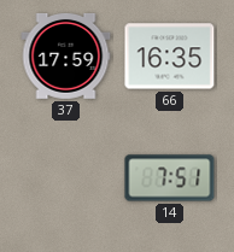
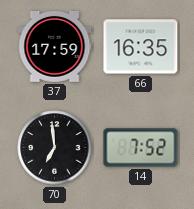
70: none -> 6:59
14: 7:51 -> 7:52
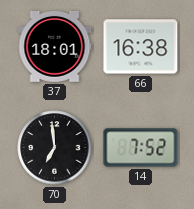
37: 17:59 -> 18:01
66: 16:35 -> 16:38
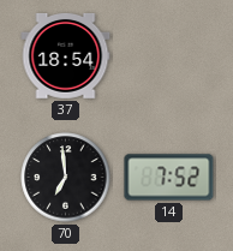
37: 18:01 -> 18:54
66: 16:38 -> none
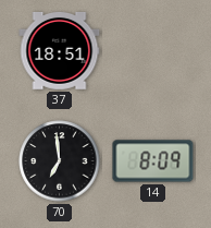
37: 18:54 -> 18:51
14: 7:52 -> 8:09
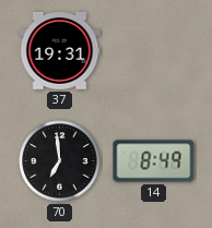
37: 18:51 -> 19:31
14: 8:09 -> 8:49
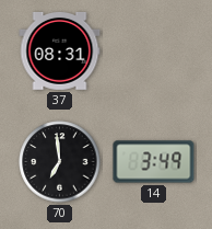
37: 19:31 -> 08:31
14: 8:49 -> 3:49
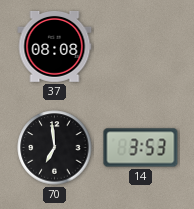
37: 08:31 -> 08:08
14: 3:49 -> 3:53
